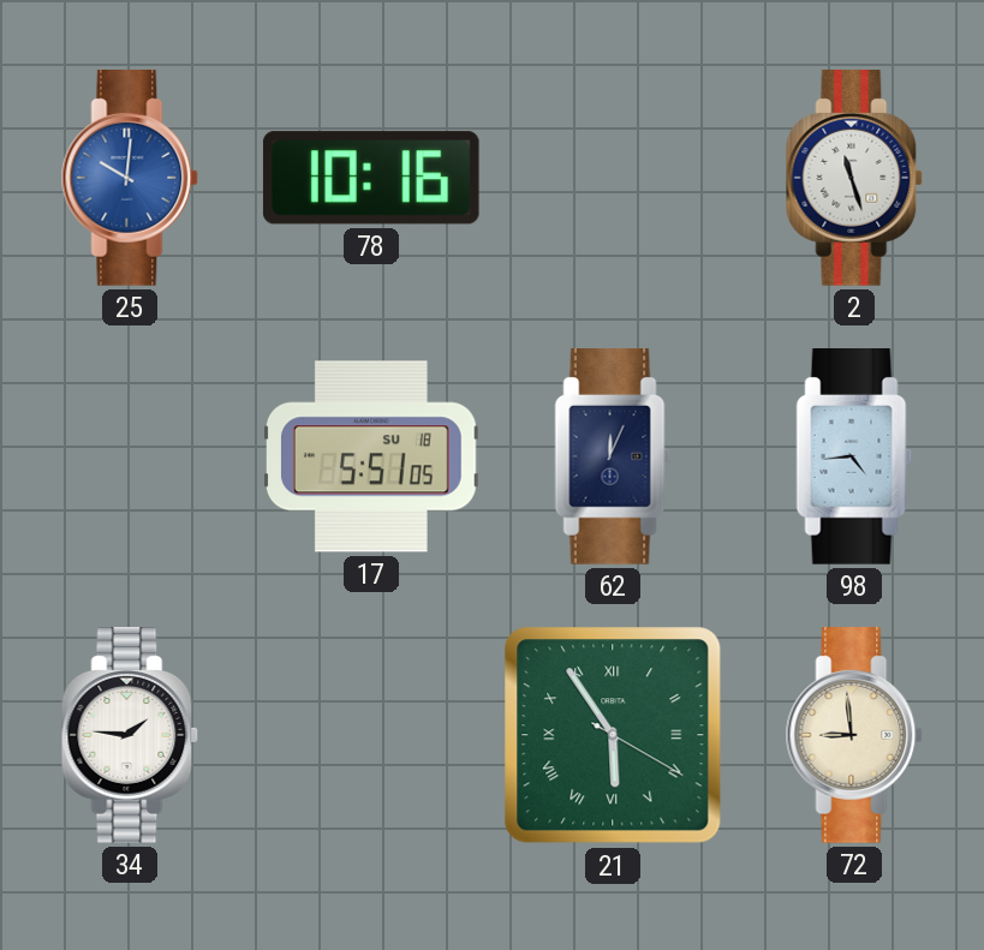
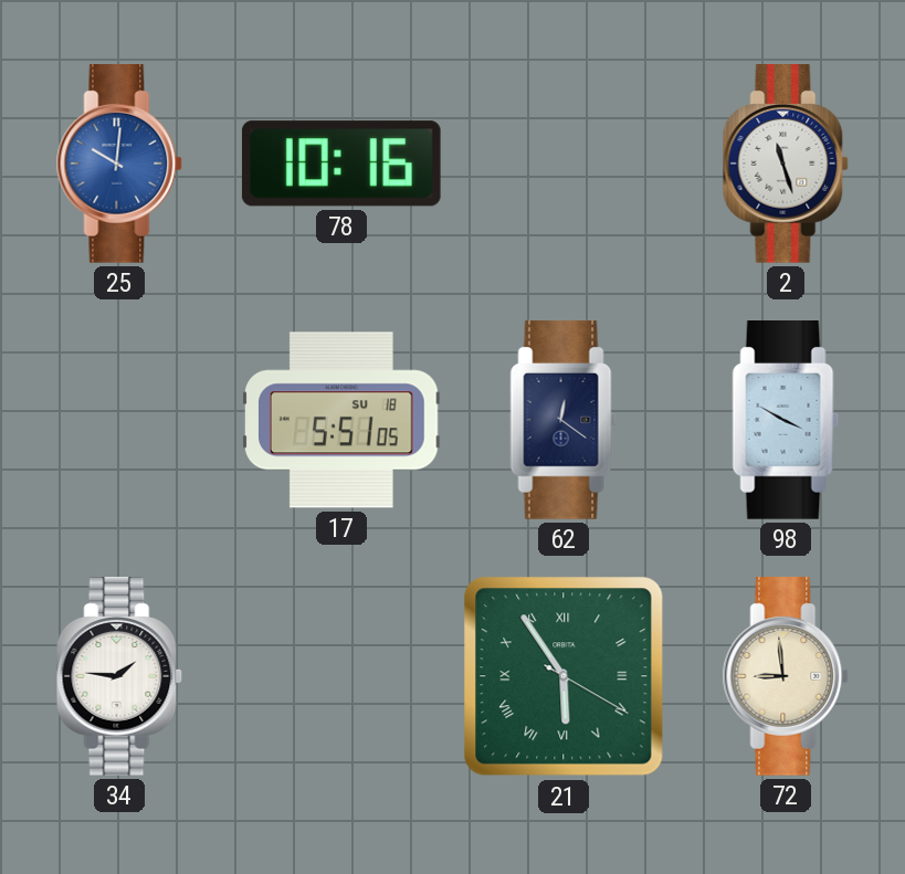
62: 12:04 -> 12:21
98: 4:44 -> 3:50
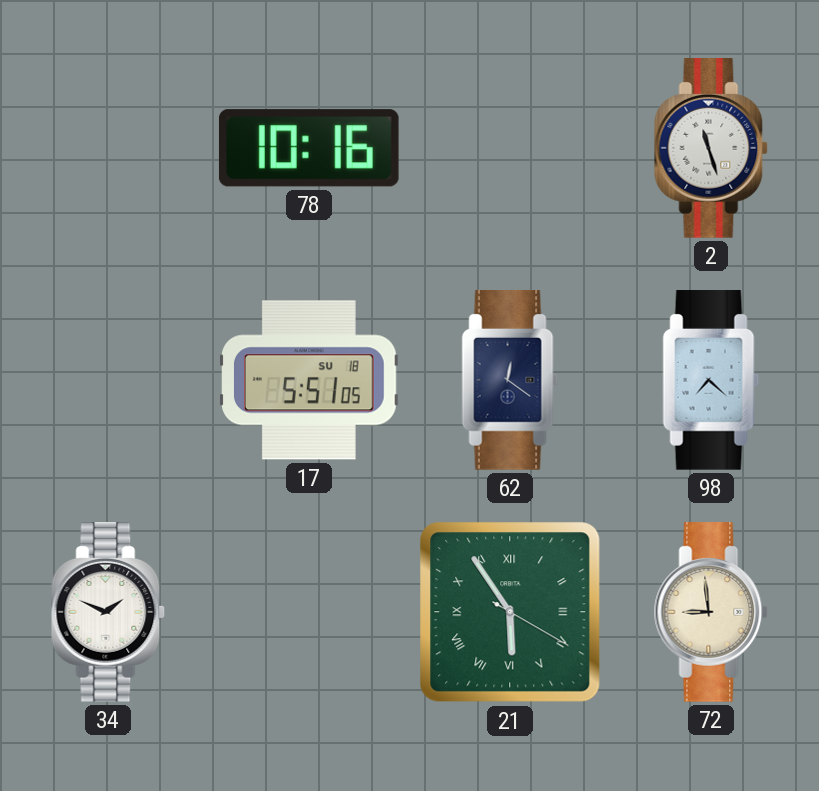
25: 10:01 -> none
98: 3:50 -> 7:22
34: 1:46 -> 1:49
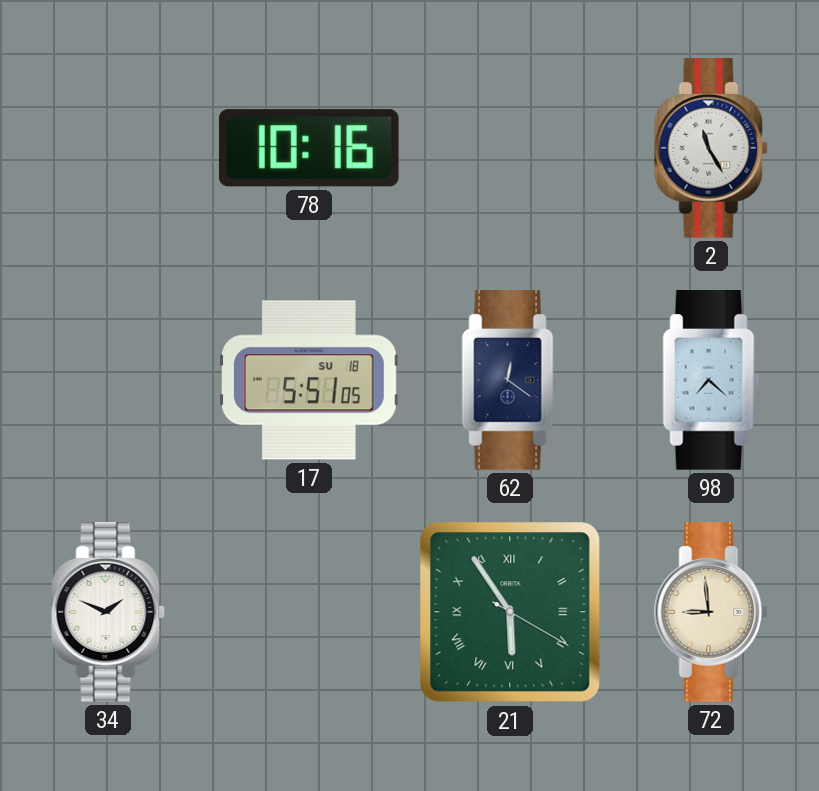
2: 11:27 -> 11:25
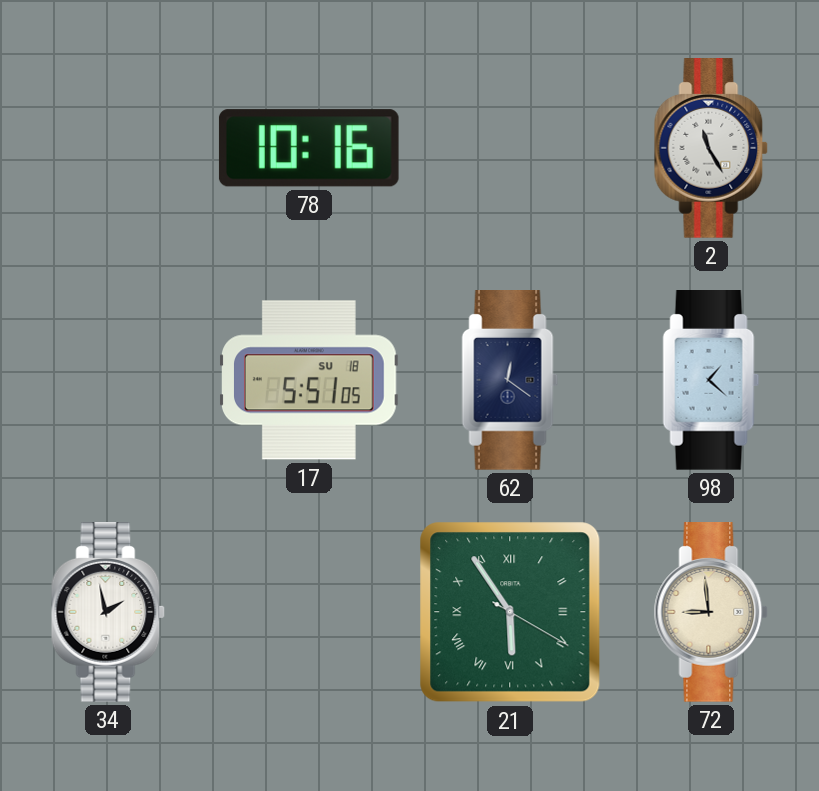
98: 7:22 -> 1:22
34: 1:49 -> 1:58
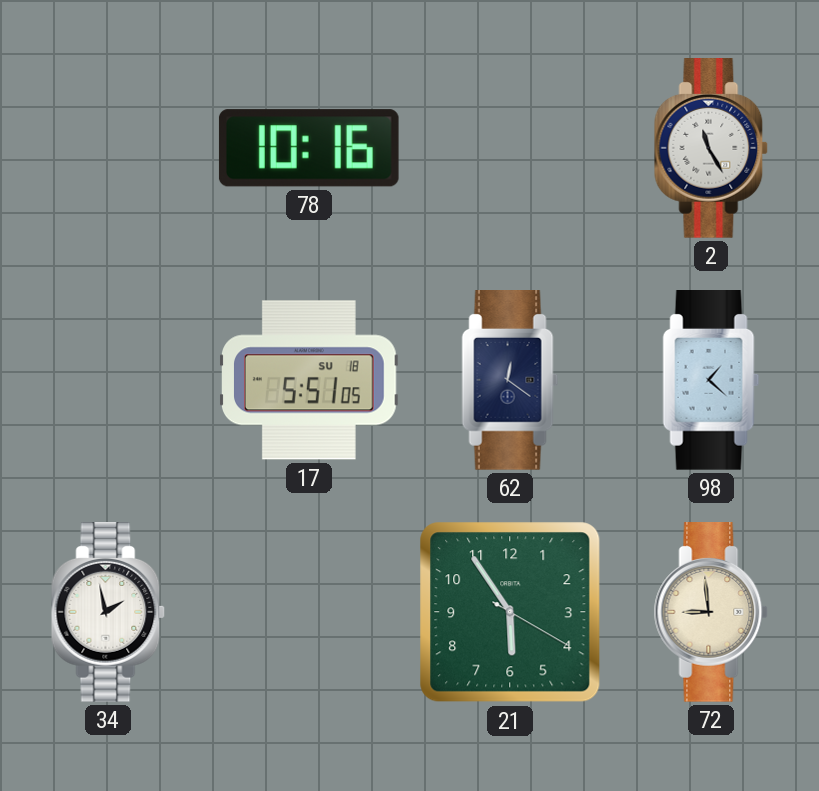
21 numerals: Roman -> Arabic
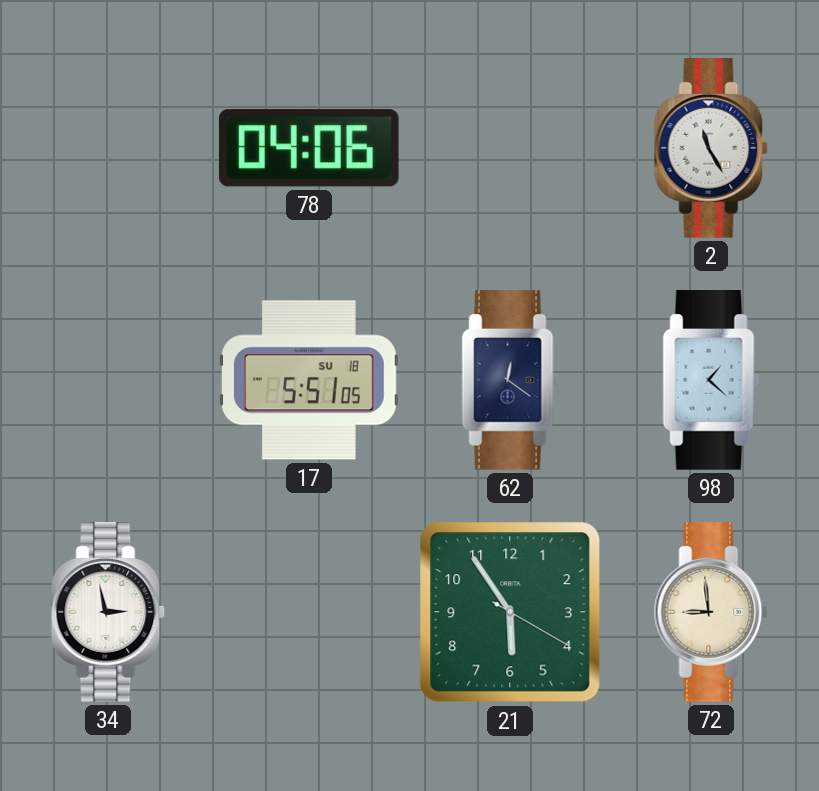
78: 10:16 -> 04:06
34: 1:58 -> 2:58
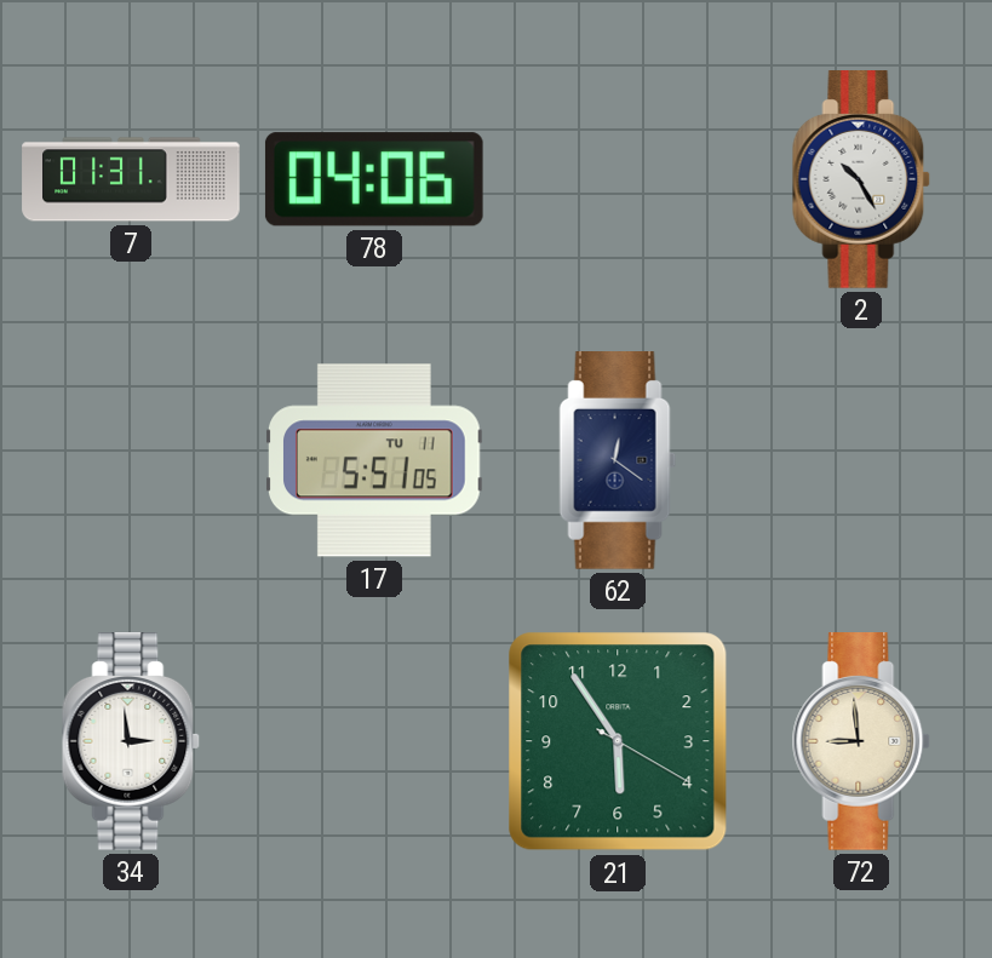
7: none -> 01:31
2: 11:25 -> 10:25
17 date: SU 18 -> TU 11
98: 1:22 -> none
34: 2:58 -> 2:59
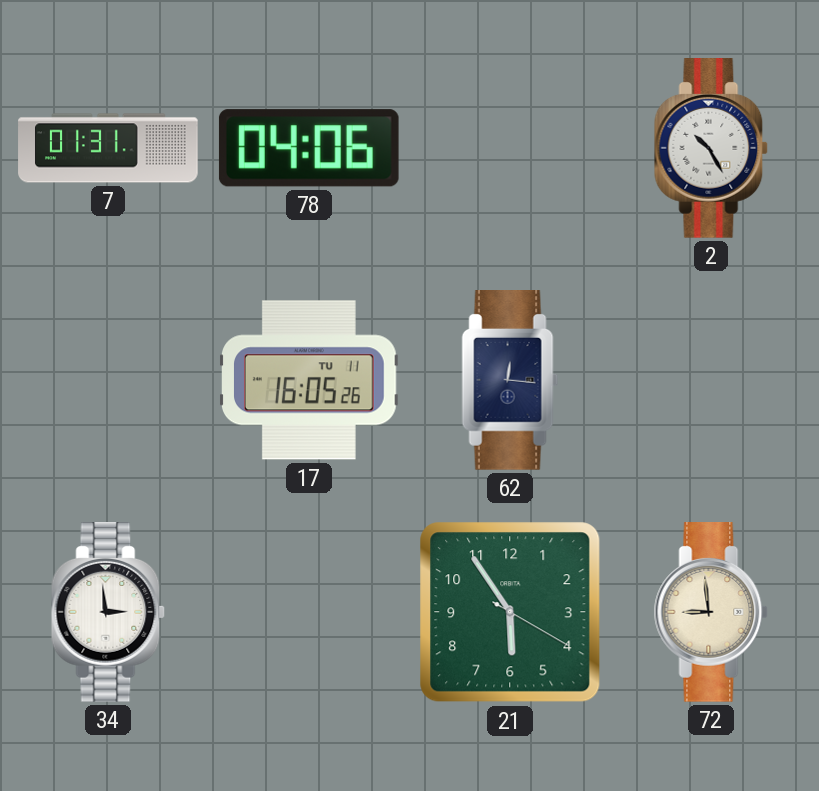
17: 5:51 -> 16:05
62: 12:21 -> 12:16
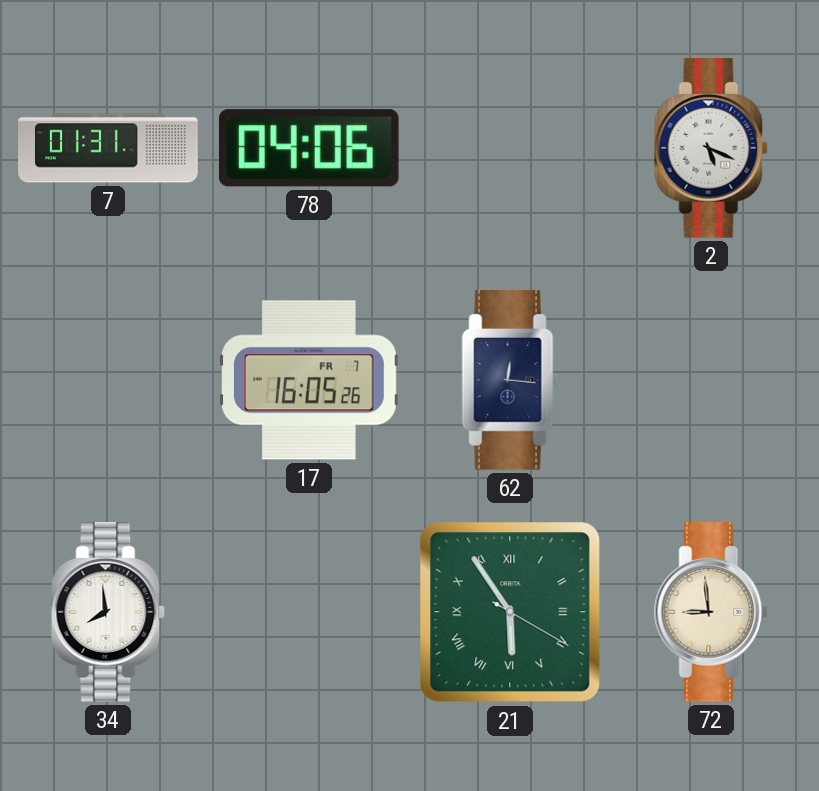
2: 10:25 -> 5:19
17 date: TU 11 -> FR 7
34: 2:59 -> 7:59
21 numerals: Arabic -> Roman
